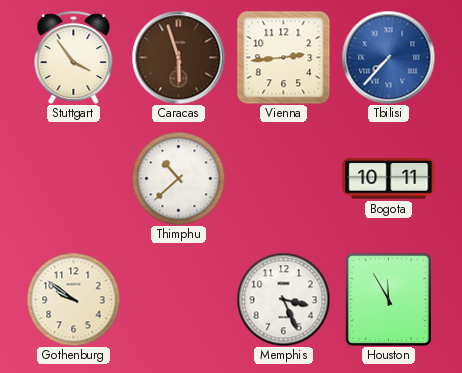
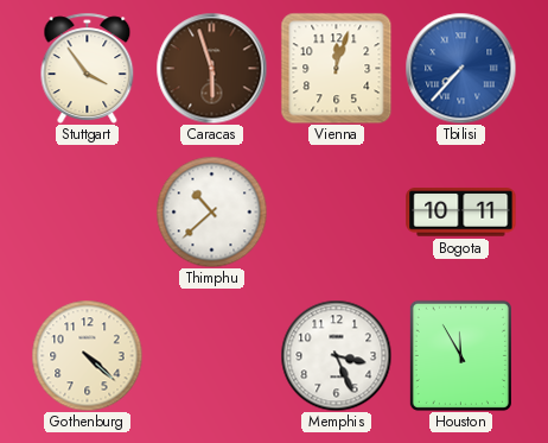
Vienna: 2:44 -> 12:03
Gothenburg: 9:51 -> 4:22
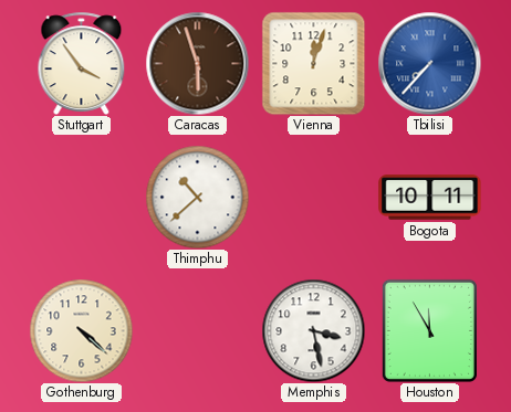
Memphis: 3:26 -> 3:28
